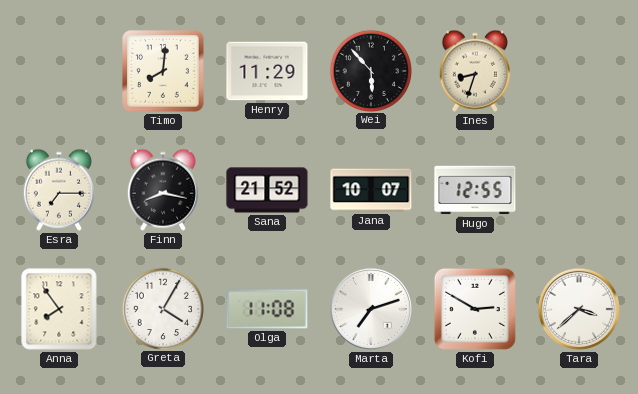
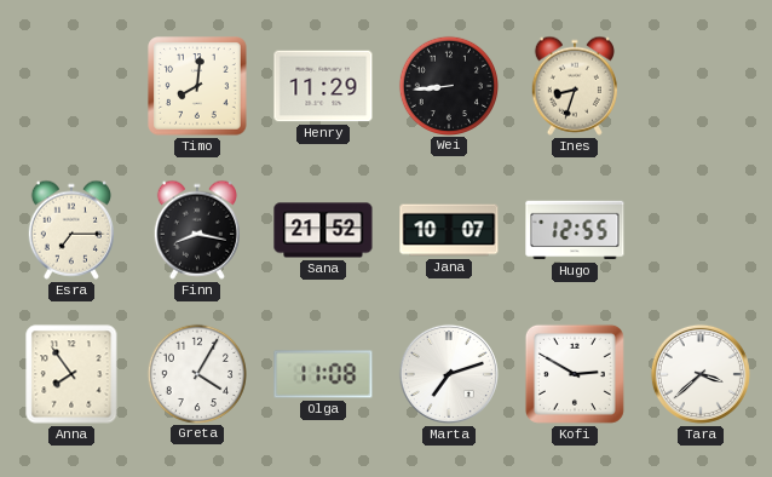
Wei: 5:53 -> 8:44
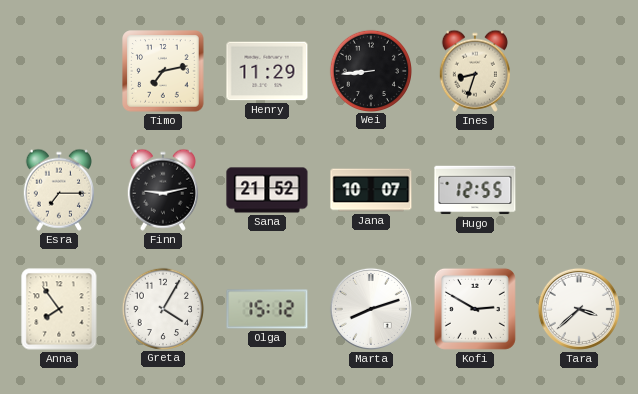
Timo: 8:01 -> 7:13
Finn: 8:17 -> 9:13
Olga: 11:08 -> 15:12
Marta: 7:12 -> 8:12
